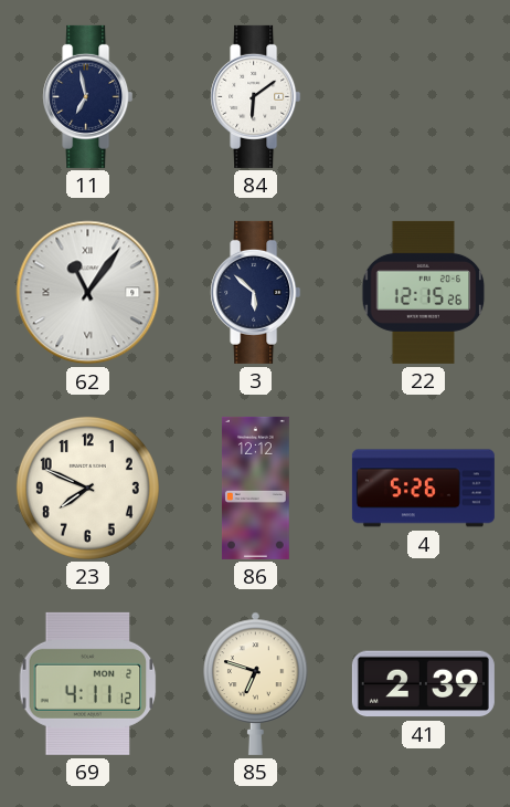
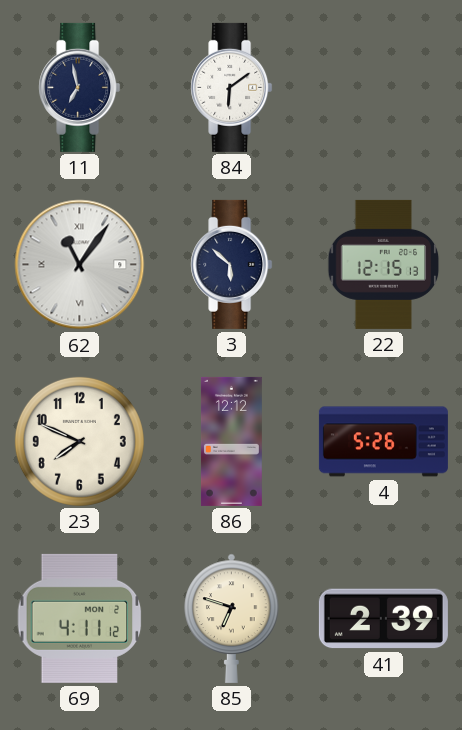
22: 12:15:26 -> 12:15:13
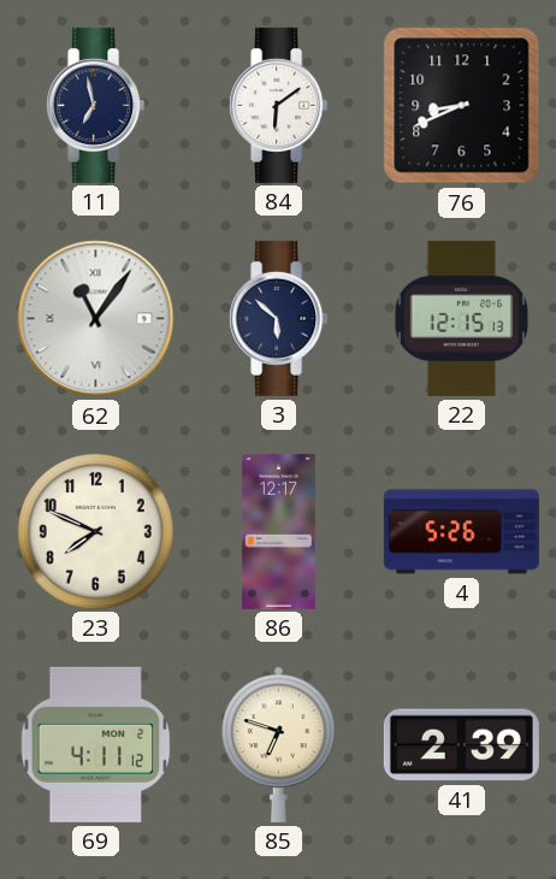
76: none -> 8:41
86: 12:12 -> 12:17
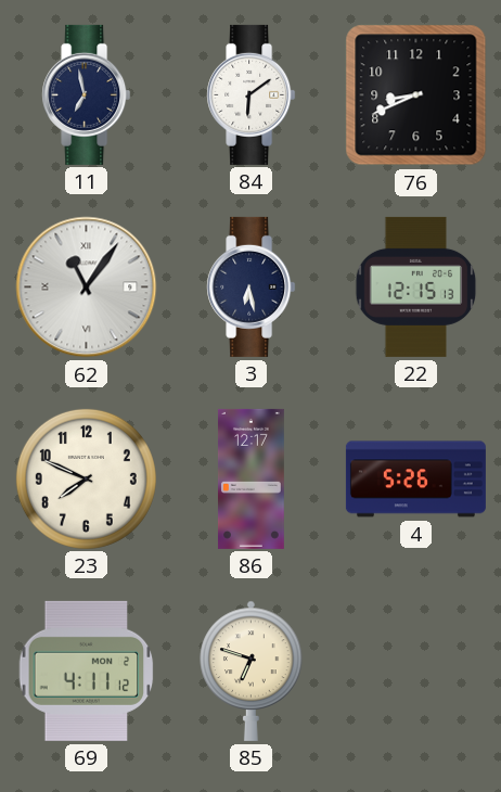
3: 5:52 -> 6:28
41: 2:39 -> none
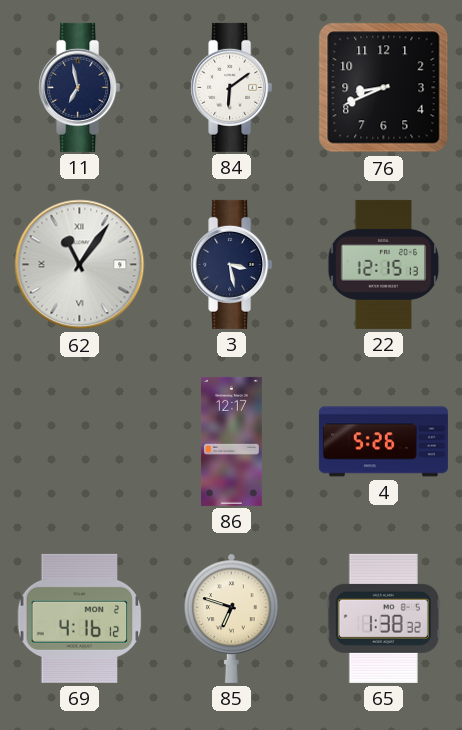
3: 6:28 -> 3:28
23: 7:49 -> none
69: 4:11 -> 4:16
65: none -> 1:38
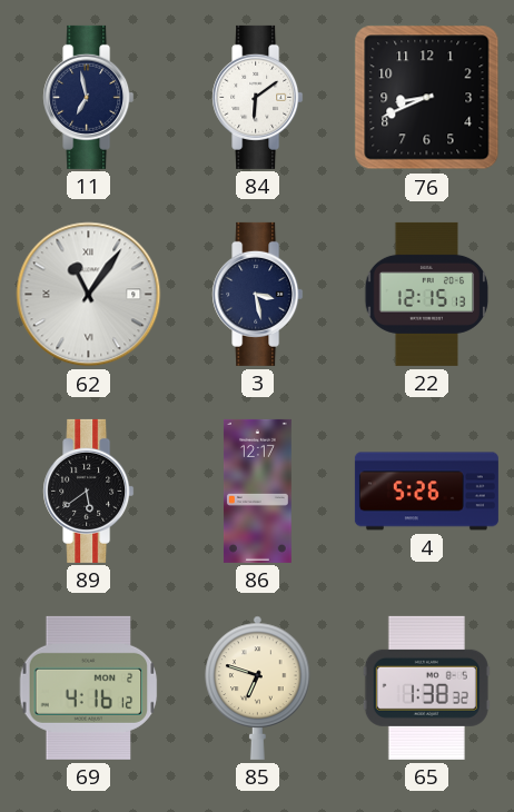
89: none -> 5:39
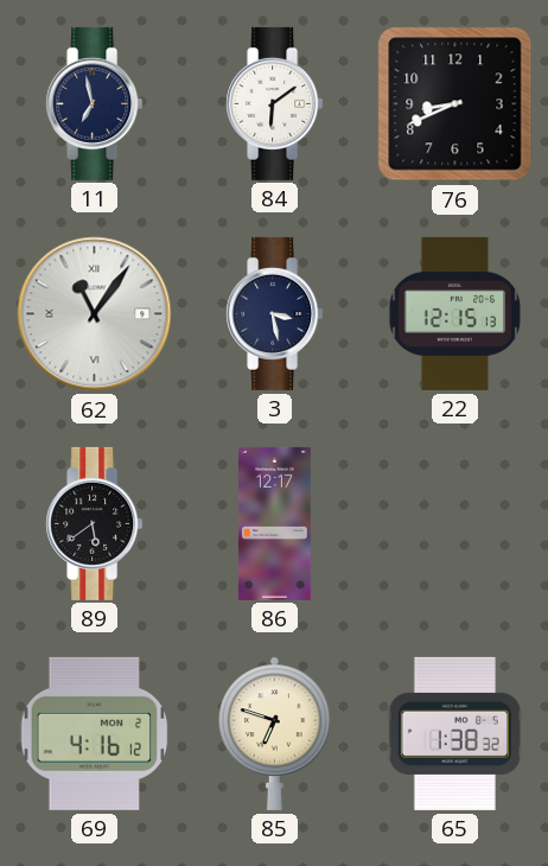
4: 5:26 -> none
